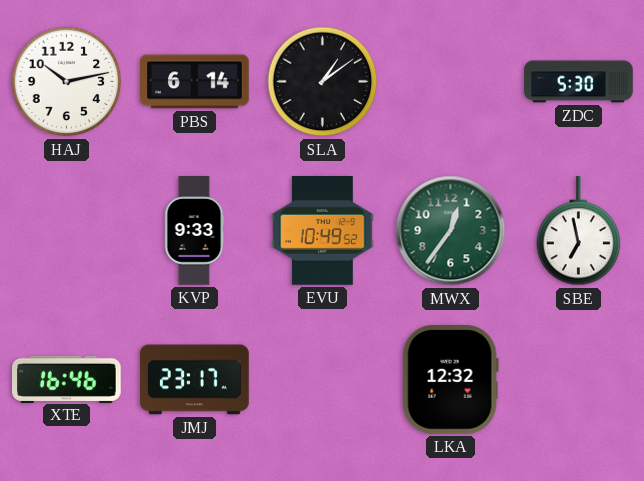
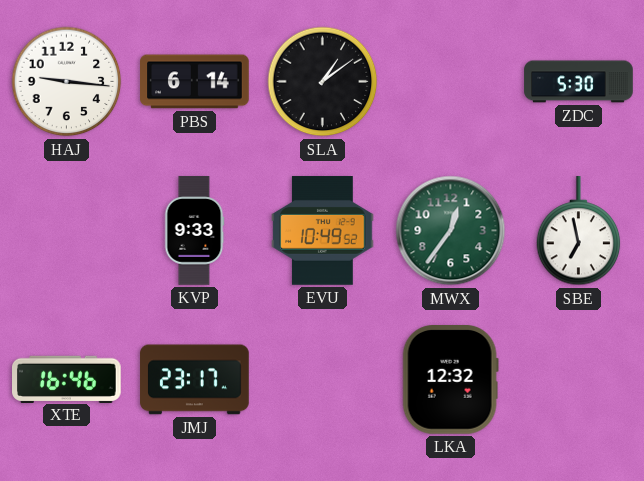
HAJ: 10:13 -> 9:16
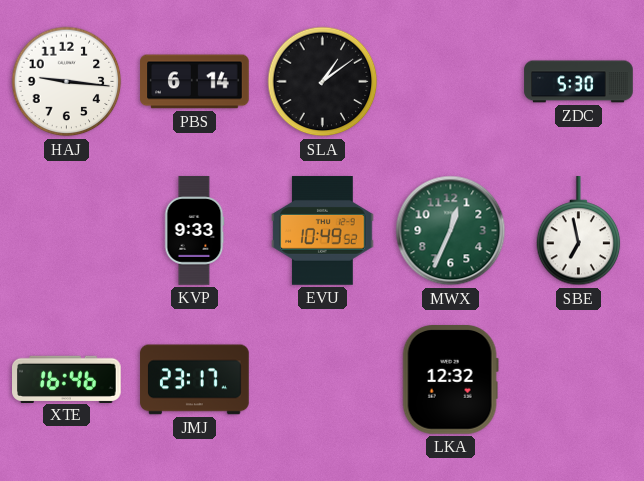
MWX: 12:36 -> 12:34
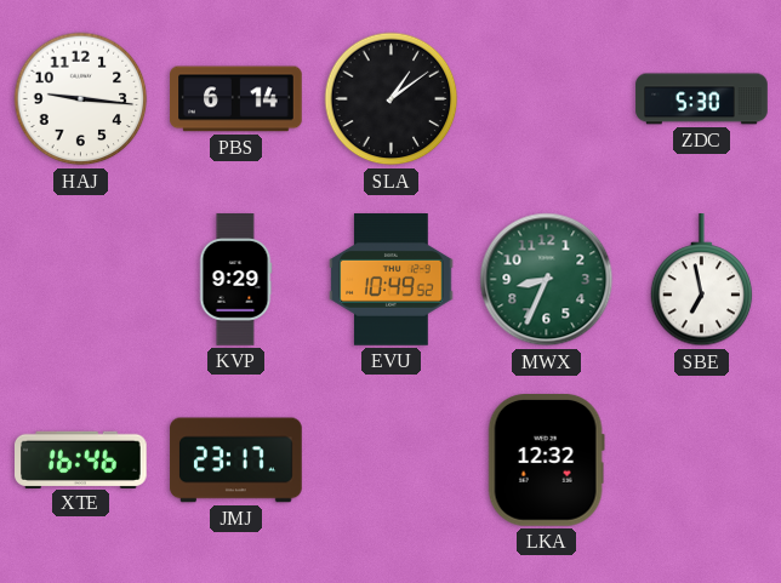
KVP: 9:33 -> 9:29
MWX: 12:34 -> 8:34
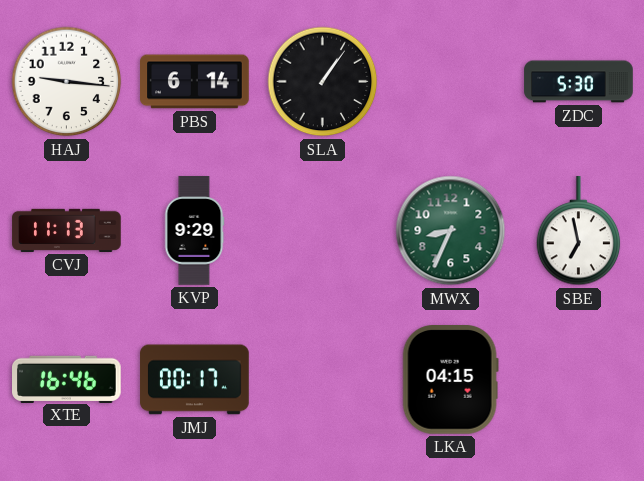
SLA: 1:09 -> 1:06
CVJ: none -> 11:13
EVU: 10:49 -> none
JMJ: 23:17 -> 00:17
LKA: 12:32 -> 04:15
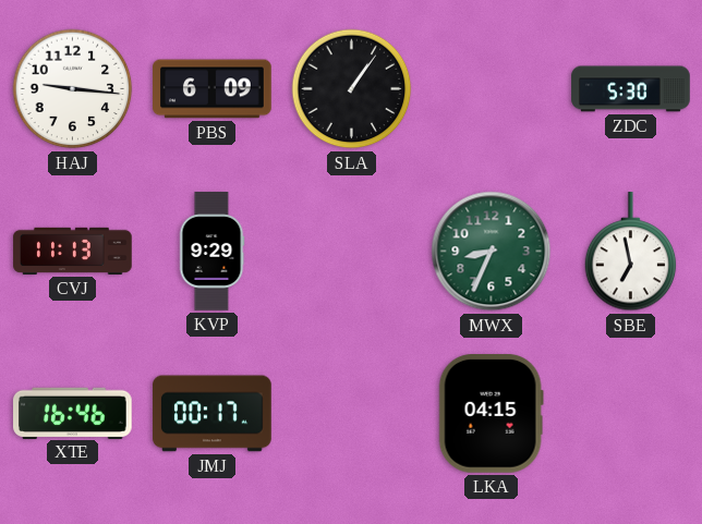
PBS: 6:14 -> 6:09
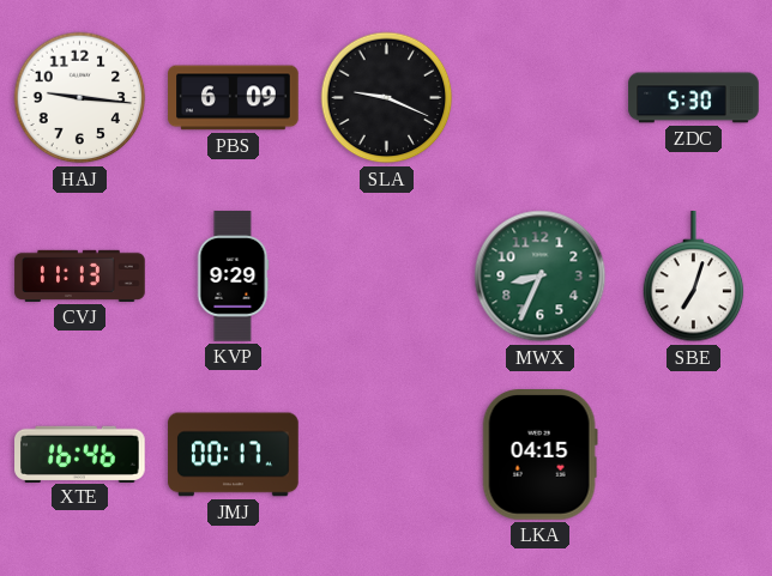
SLA: 1:06 -> 9:19
SBE: 6:58 -> 7:03
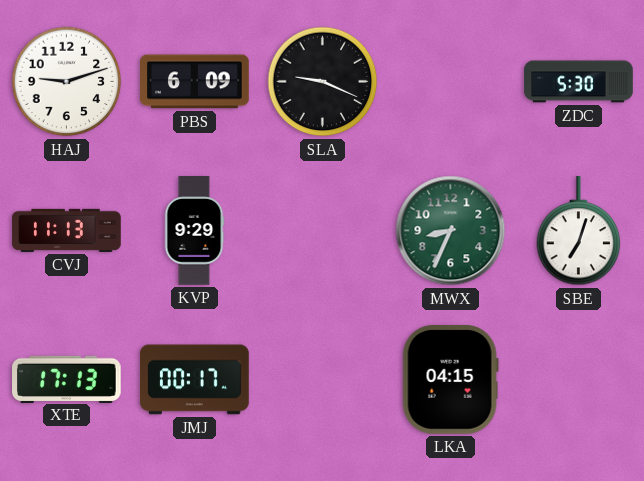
HAJ: 9:16 -> 9:12
XTE: 16:46 -> 17:13
